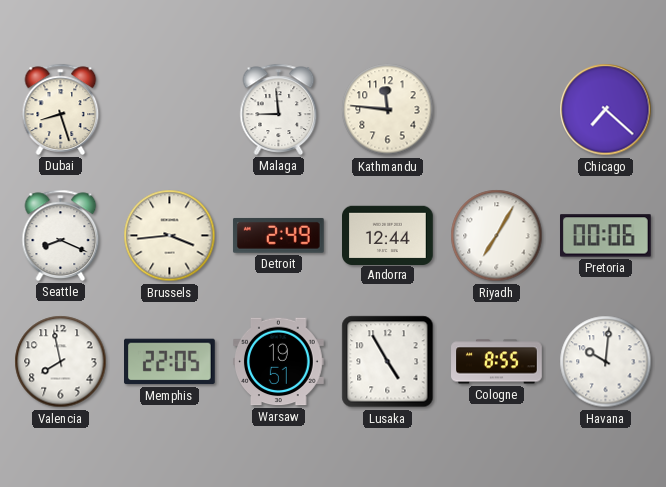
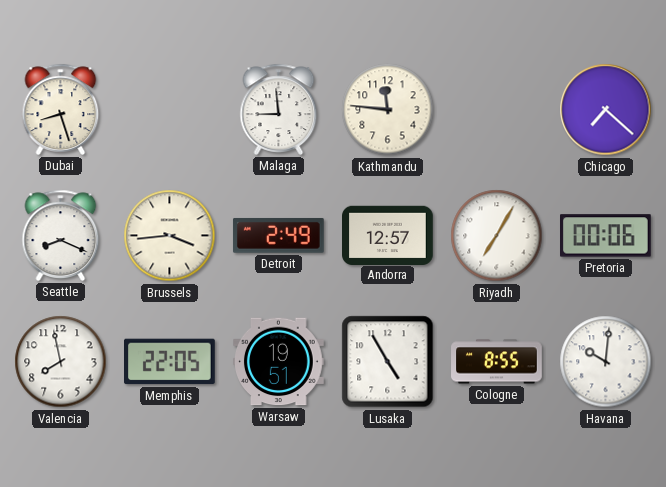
Andorra: 12:44 -> 12:57
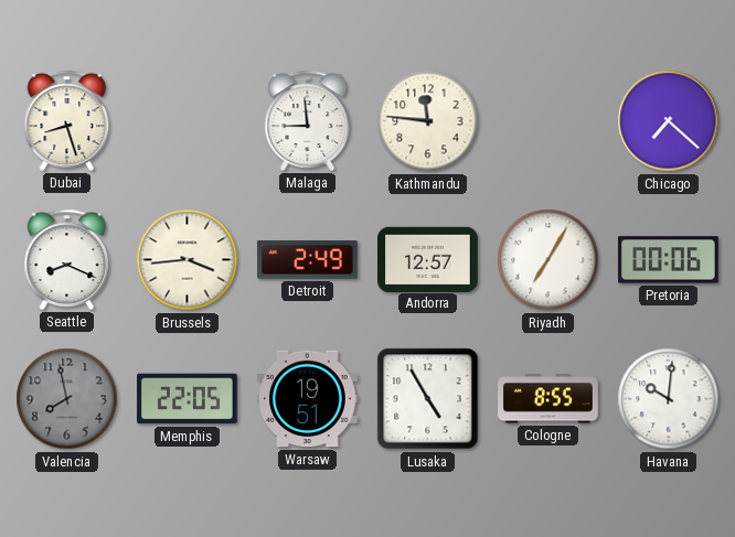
Valencia dial: white -> grey
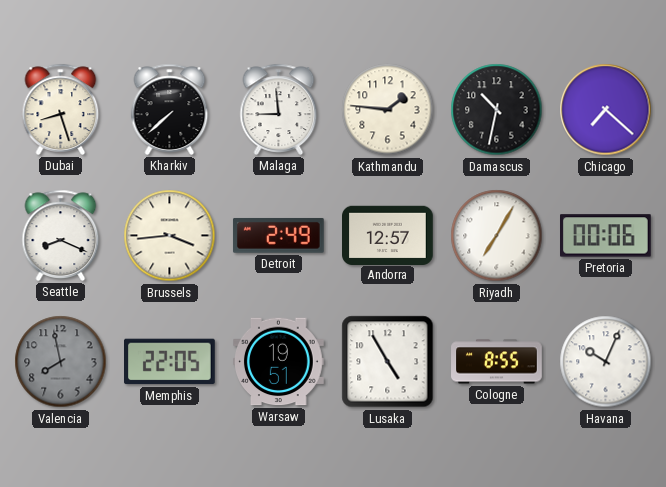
Kharkiv: none -> 7:38
Kathmandu: 11:46 -> 1:46
Damascus: none -> 10:32
Havana: 10:01 -> 10:04
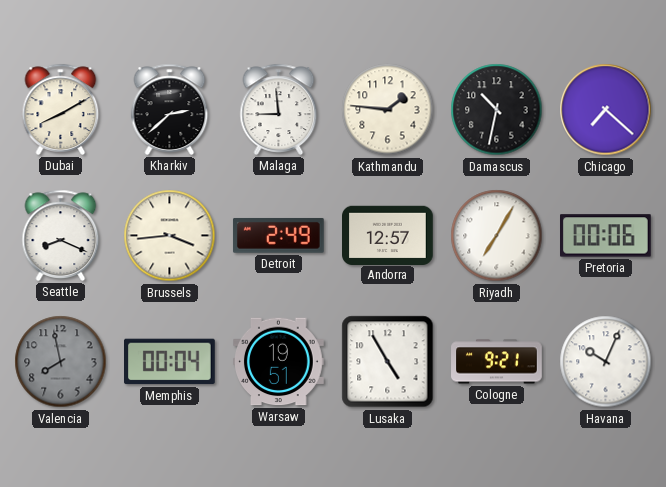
Dubai: 8:27 -> 8:10
Kharkiv: 7:38 -> 2:38
Memphis: 22:05 -> 00:04
Cologne: 8:55 -> 9:21
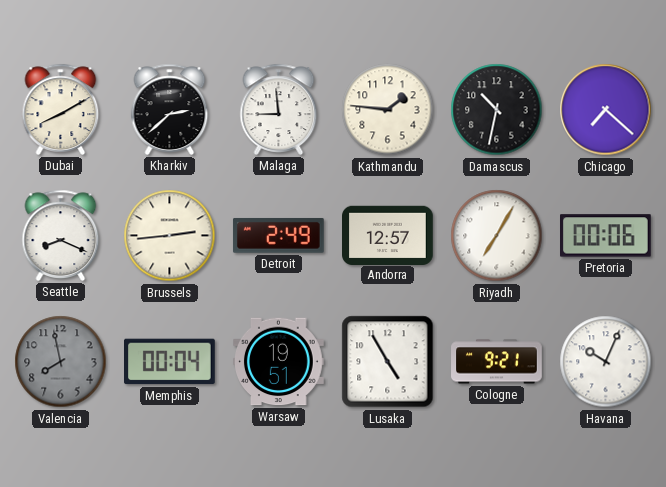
Brussels: 3:44 -> 2:44
